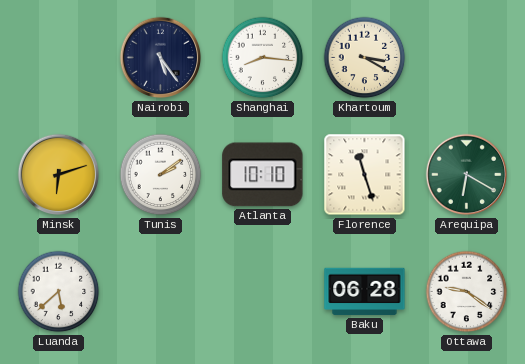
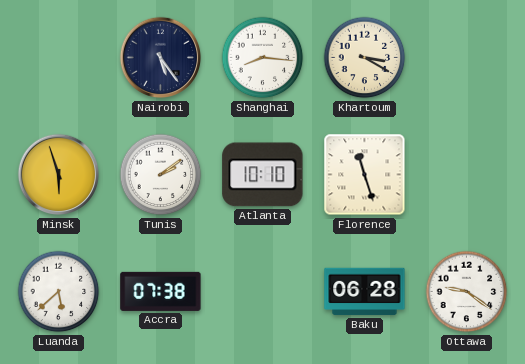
Minsk: 6:12 -> 5:57
Arequipa: 6:20 -> none
Accra: none -> 07:38
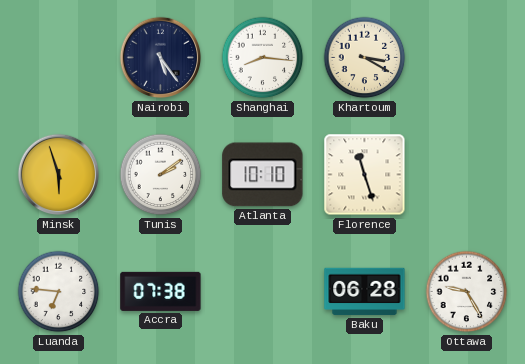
Luanda: 5:38 -> 6:46
Ottawa: 9:21 -> 9:25
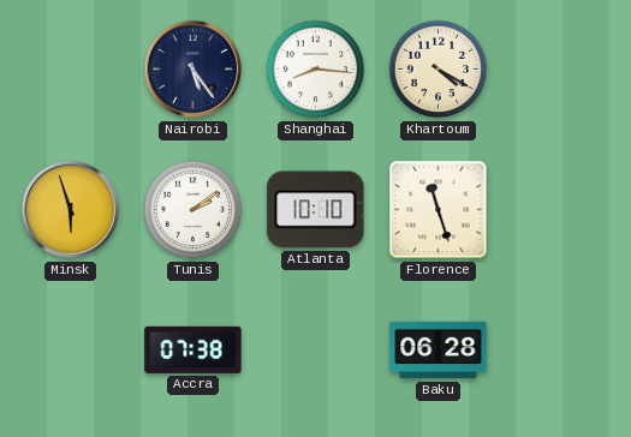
Khartoum: 3:20 -> 4:20
Luanda: 6:46 -> none
Ottawa: 9:25 -> none
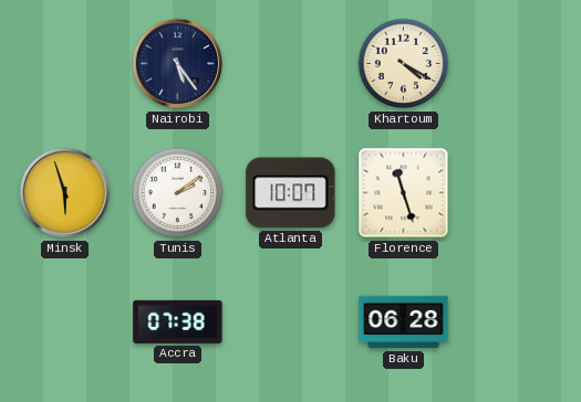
Shanghai: 8:16 -> none
Atlanta: 10:10 -> 10:07
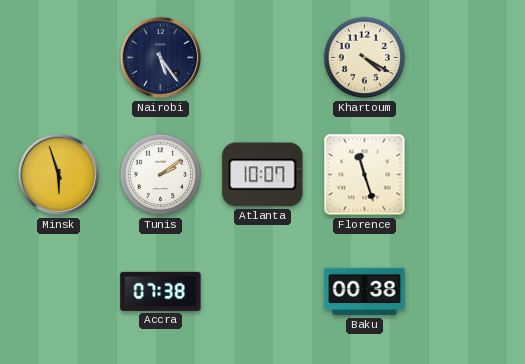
Baku: 06:28 -> 00:38
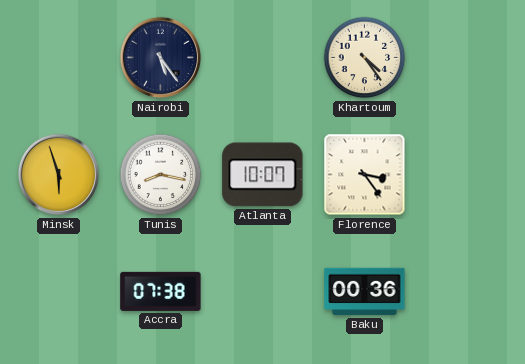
Khartoum: 4:20 -> 4:24
Tunis: 2:09 -> 8:17
Florence: 11:27 -> 3:24
Baku: 00:38 -> 00:36
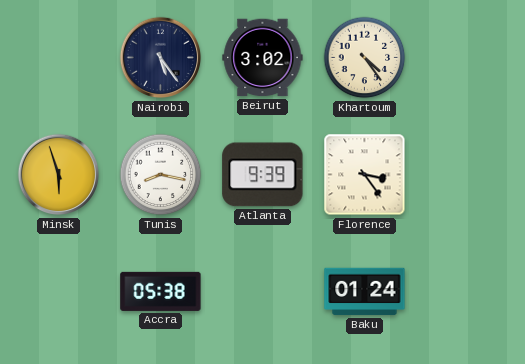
Beirut: none -> 3:02
Atlanta: 10:07 -> 9:39
Accra: 07:38 -> 05:38
Baku: 00:36 -> 01:24
